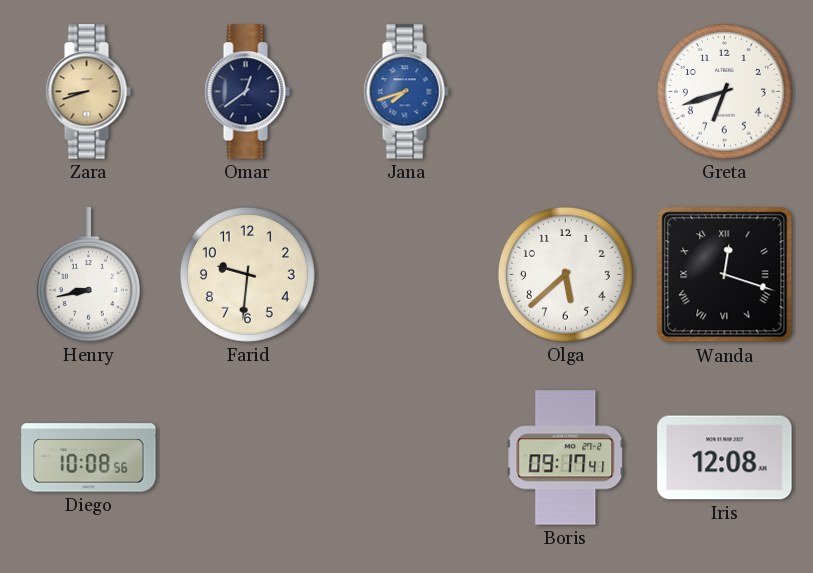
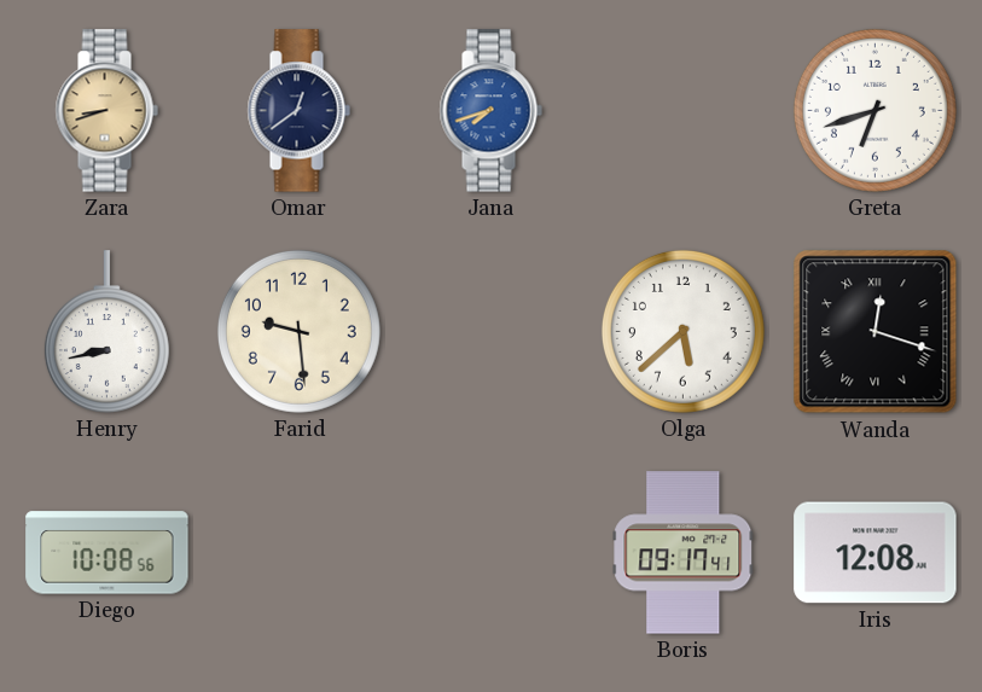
Farid: 9:31 -> 9:29
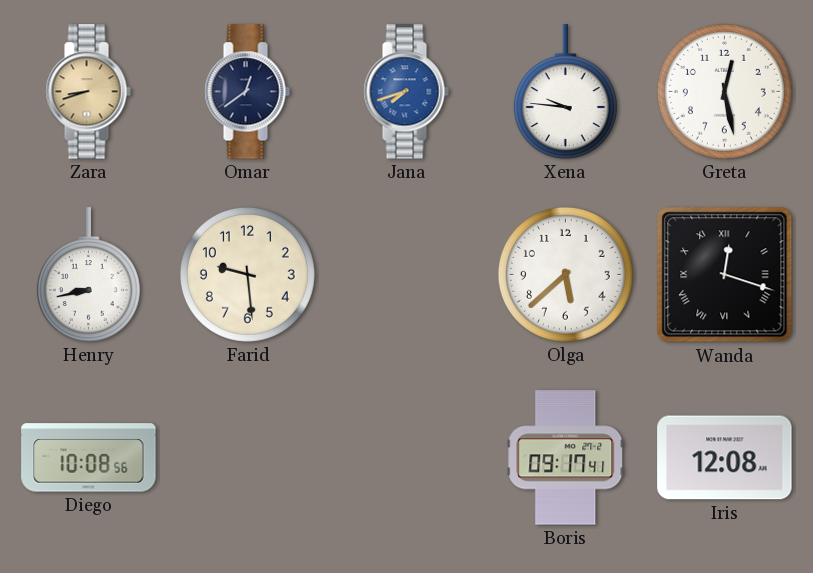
Xena: none -> 9:46
Greta: 6:42 -> 12:28
